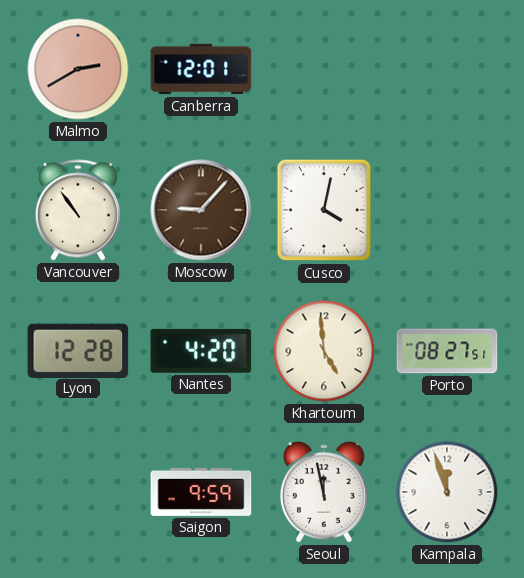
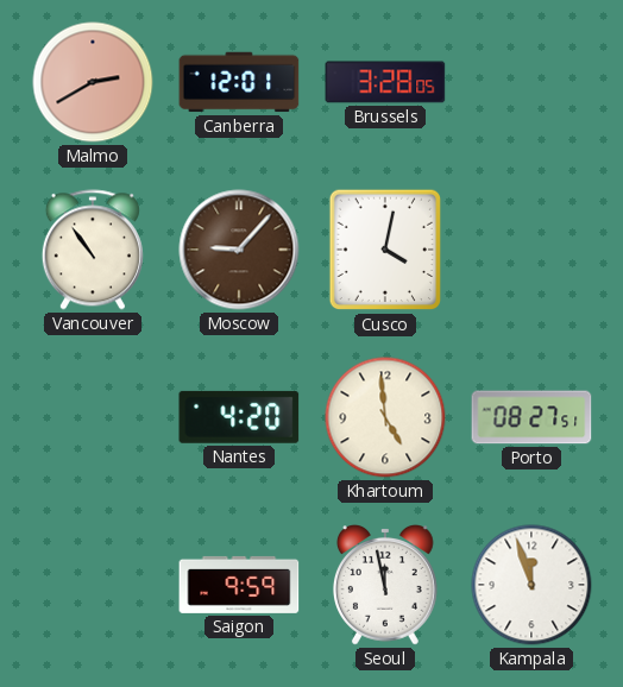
Brussels: none -> 3:28
Lyon: 12:28 -> none
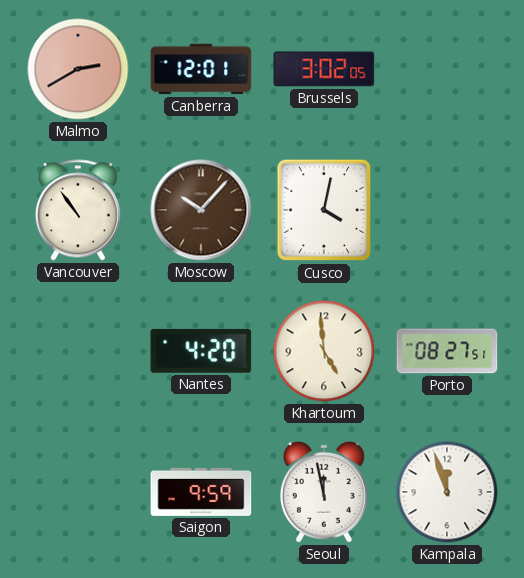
Brussels: 3:28 -> 3:02
Moscow: 9:07 -> 10:07
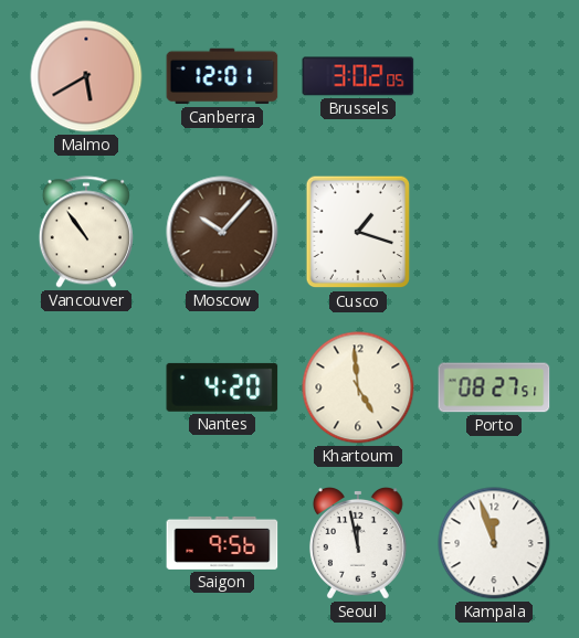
Malmo: 2:40 -> 5:40
Cusco: 4:02 -> 1:18
Saigon: 9:59 -> 9:56
